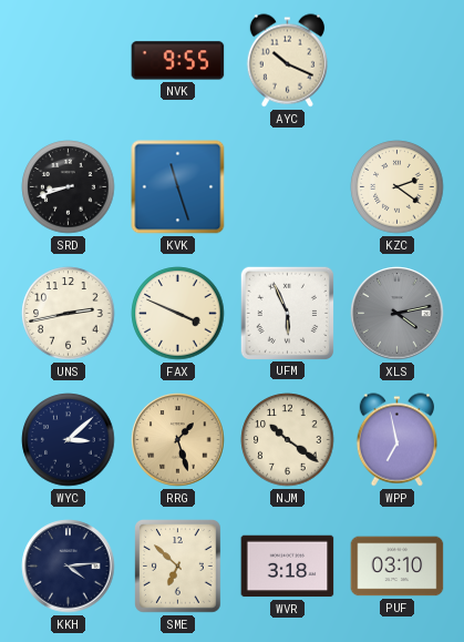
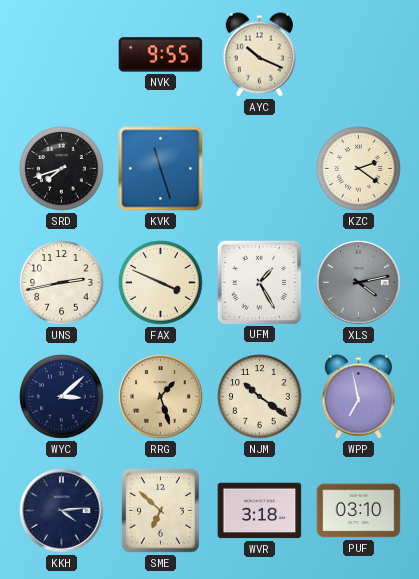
SRD: 8:42 -> 7:42
UFM: 5:56 -> 1:25
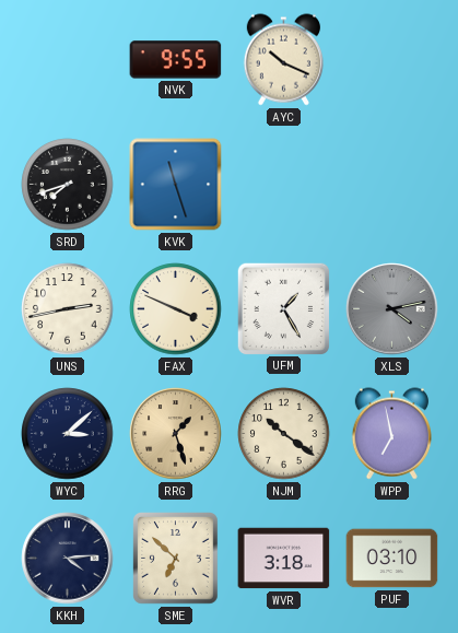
KZC: 2:21 -> none
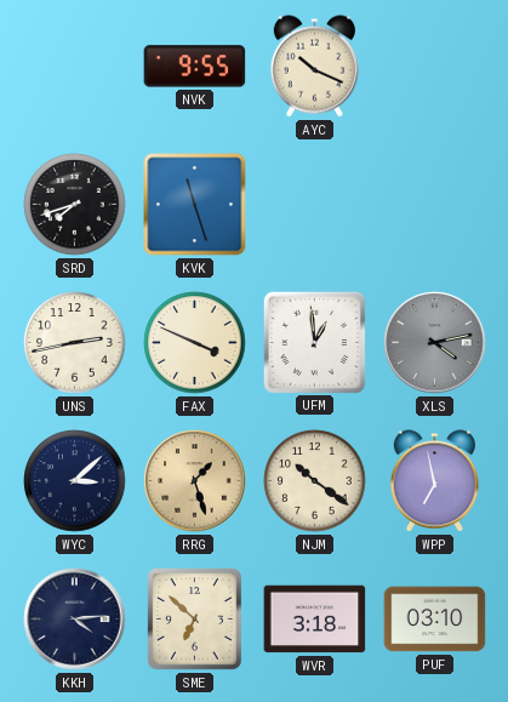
UFM: 1:25 -> 12:59
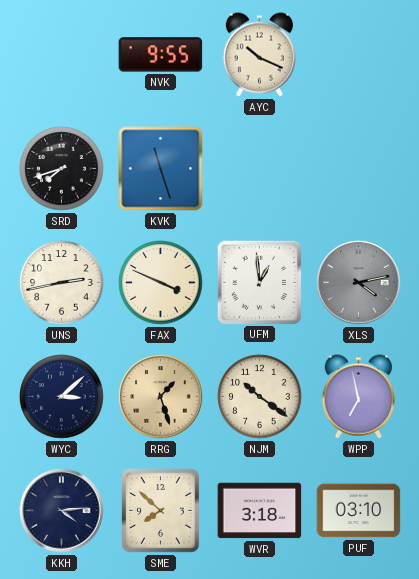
SME: 6:52 -> 7:52
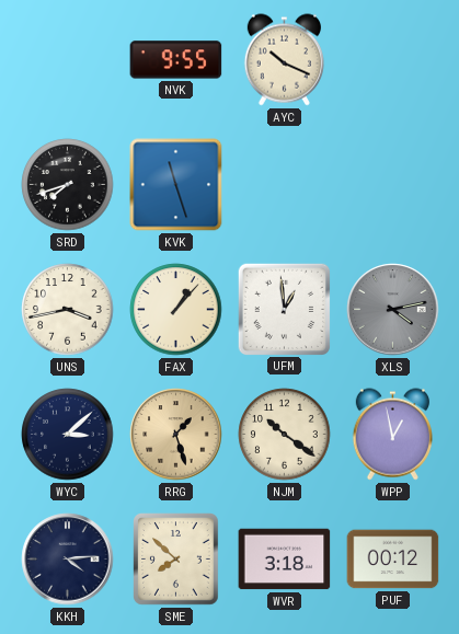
UNS: 2:43 -> 3:43
FAX: 3:49 -> 1:07
WPP: 6:58 -> 12:58
PUF: 03:10 -> 00:12
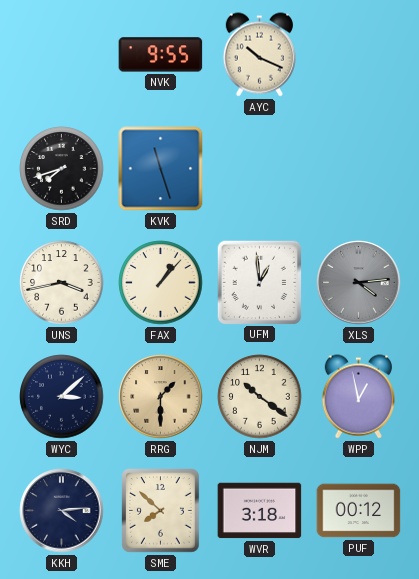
XLS: 4:13 -> 4:14
RRG: 1:27 -> 1:30
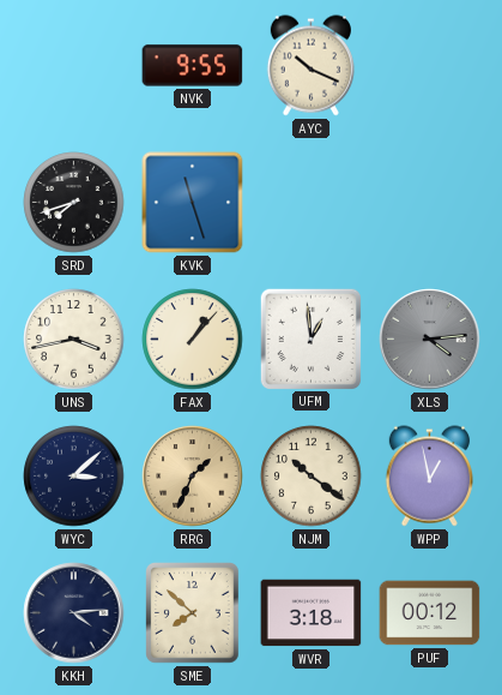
RRG: 1:30 -> 1:34
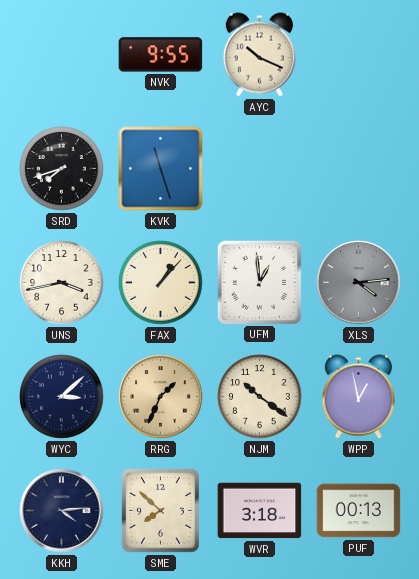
PUF: 00:12 -> 00:13
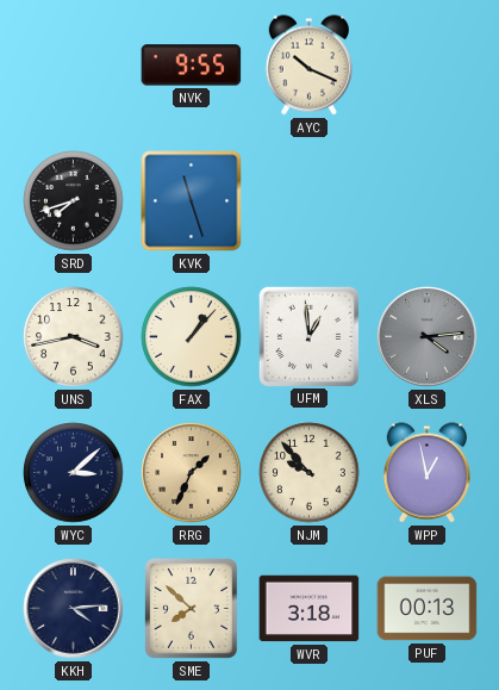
NJM: 10:21 -> 9:53
